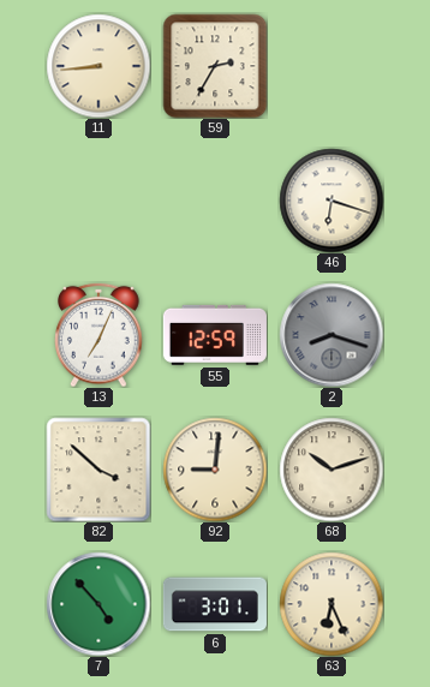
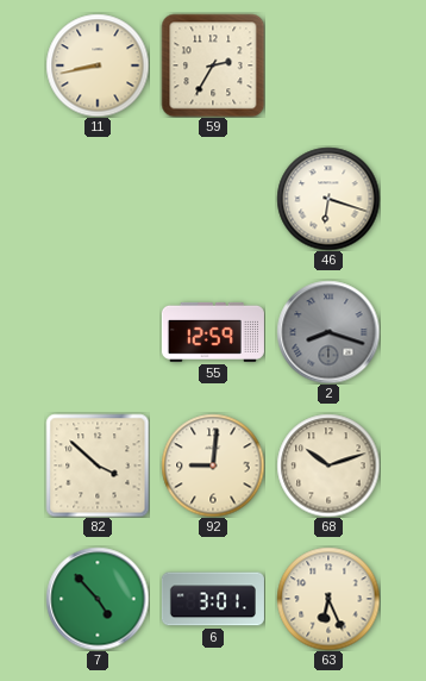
11: 8:44 -> 8:43
13: 7:04 -> none
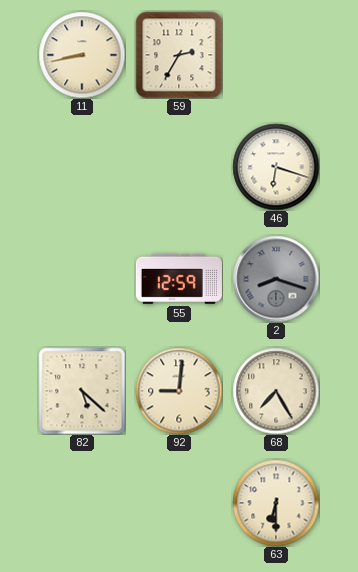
82: 3:52 -> 5:22
68: 10:12 -> 7:25
7: 4:53 -> none
6: 3:01 -> none
63: 6:26 -> 6:30
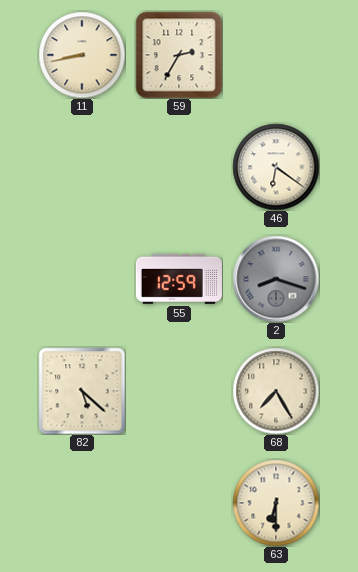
46: 6:18 -> 6:21
92: 9:01 -> none
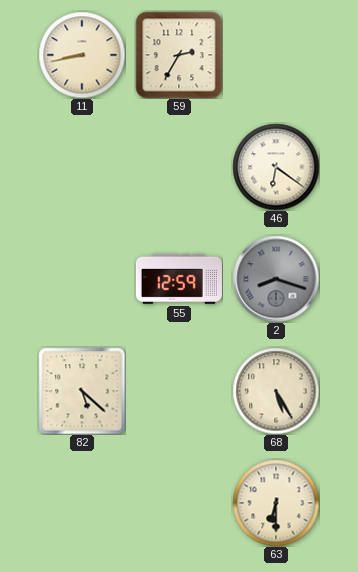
68: 7:25 -> 5:25
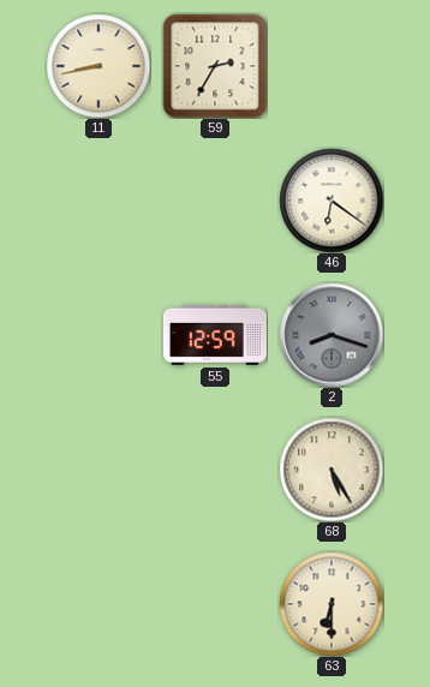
82: 5:22 -> none
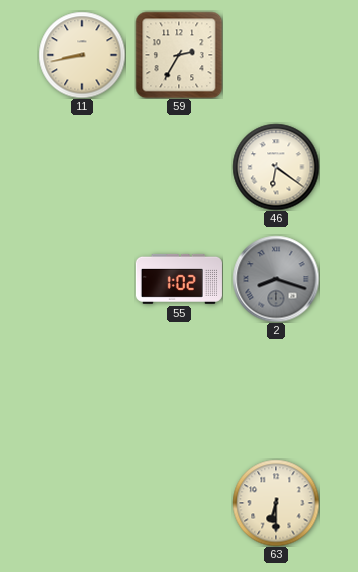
55: 12:59 -> 1:02
68: 5:25 -> none
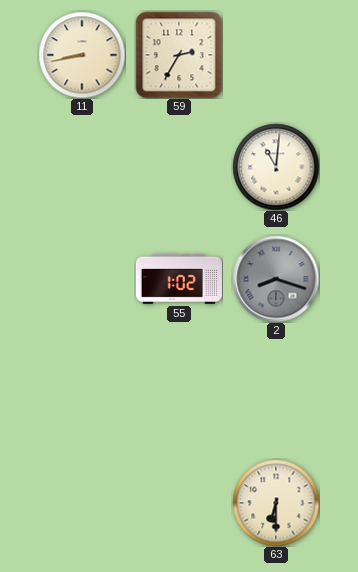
46: 6:21 -> 11:01
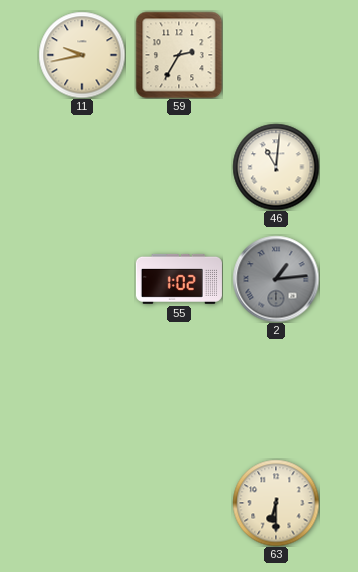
11: 8:43 -> 9:43
2: 8:18 -> 1:14
